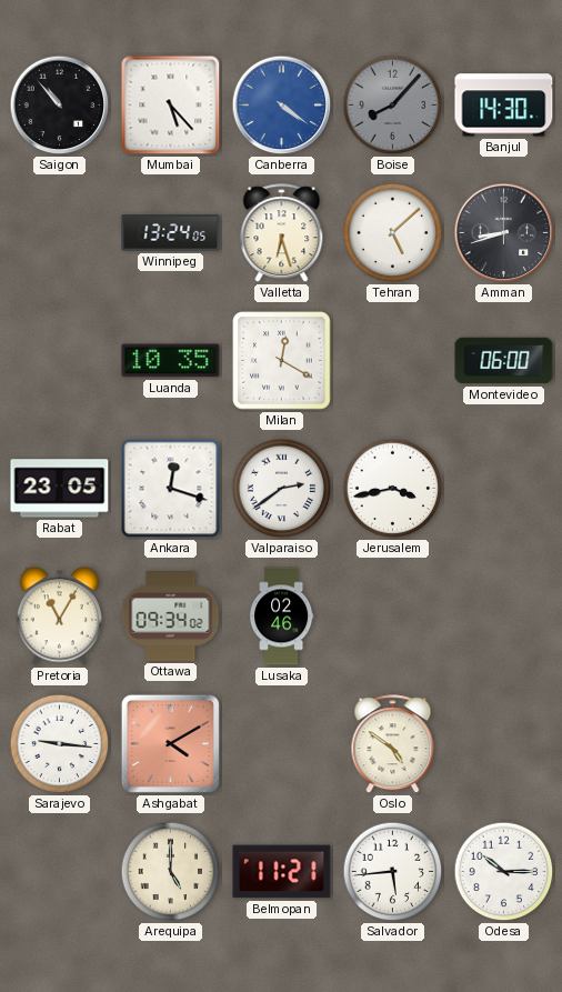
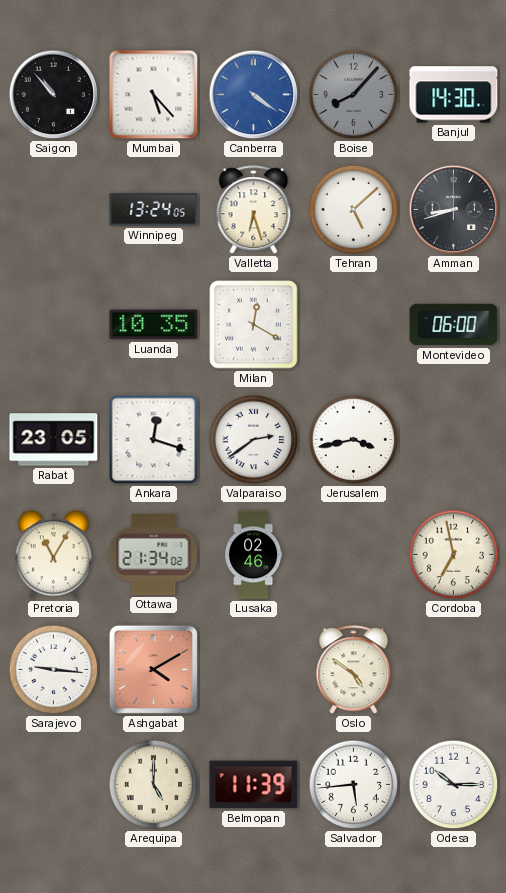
Ottawa: 09:34 -> 21:34
Cordoba: none -> 6:58
Belmopan: 11:21 -> 11:39
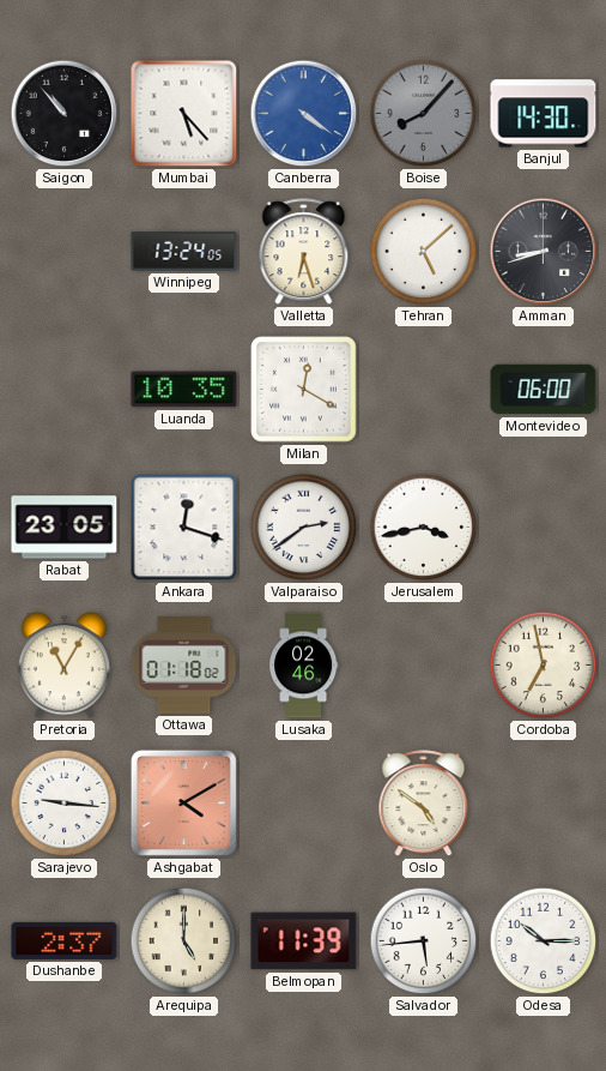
Ottawa: 21:34 -> 01:18
Dushanbe: none -> 2:37
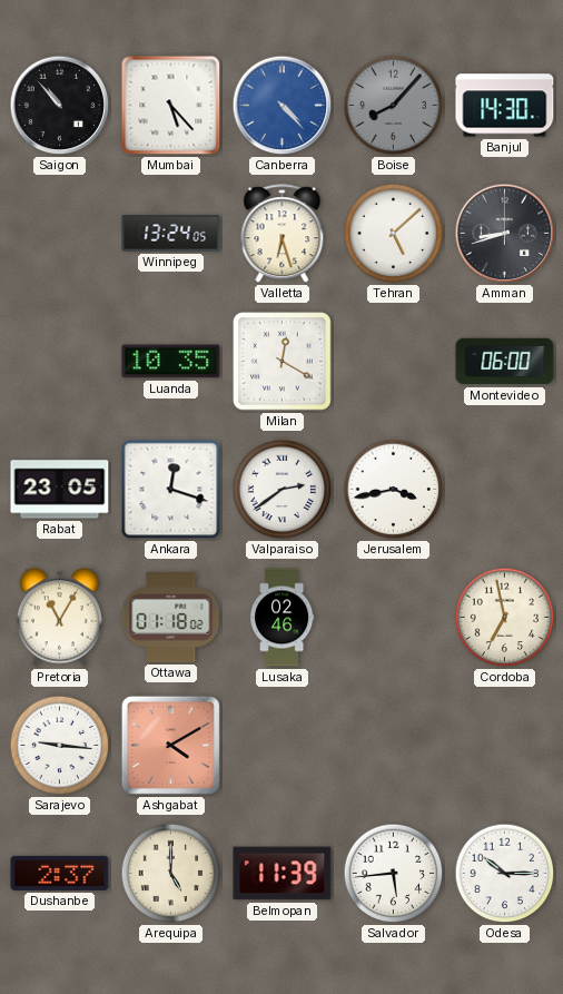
Canberra: 4:21 -> 4:23
Oslo: 4:51 -> none
